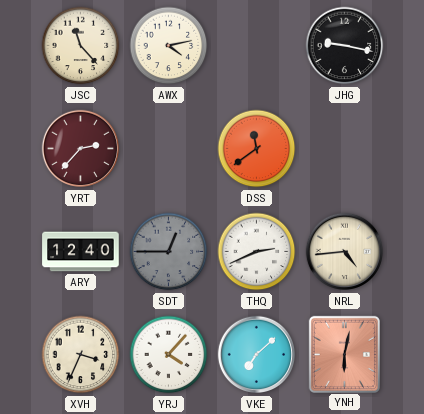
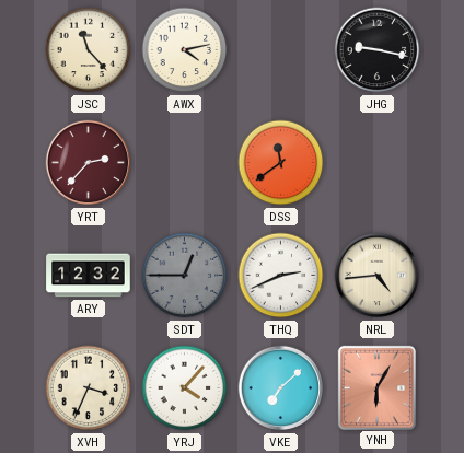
ARY: 12:40 -> 12:32
YNH: 6:02 -> 6:05
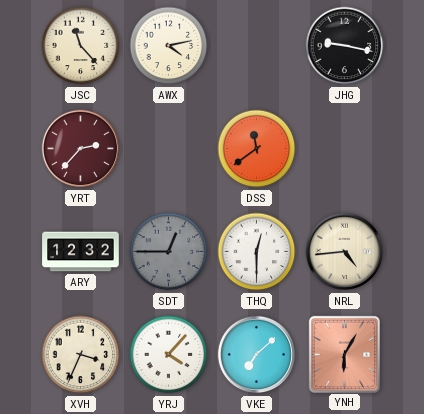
THQ: 2:41 -> 12:30
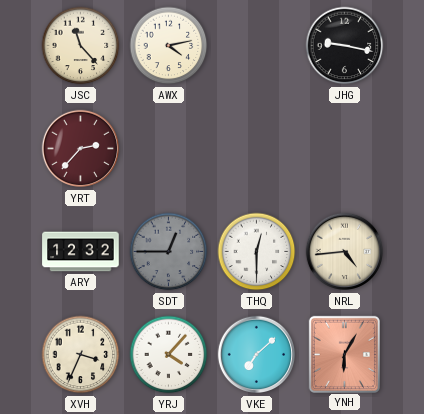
DSS: 11:39 -> none
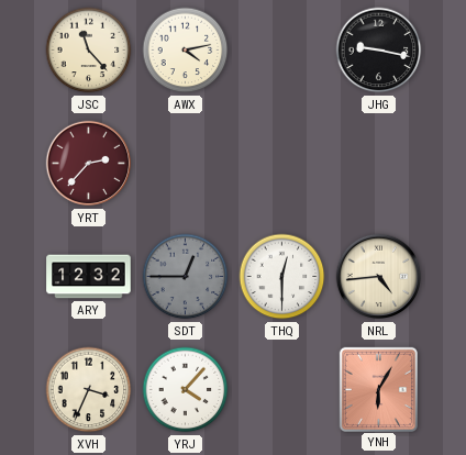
VKE: 7:08 -> none
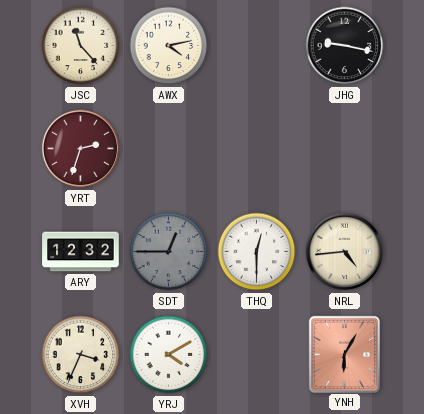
YRT: 2:37 -> 2:33
YRJ: 4:07 -> 4:10
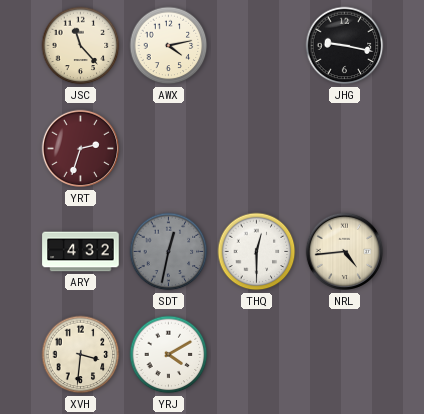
ARY: 12:32 -> 4:32
SDT: 12:45 -> 12:32
XVH: 3:34 -> 3:31
YNH: 6:05 -> none
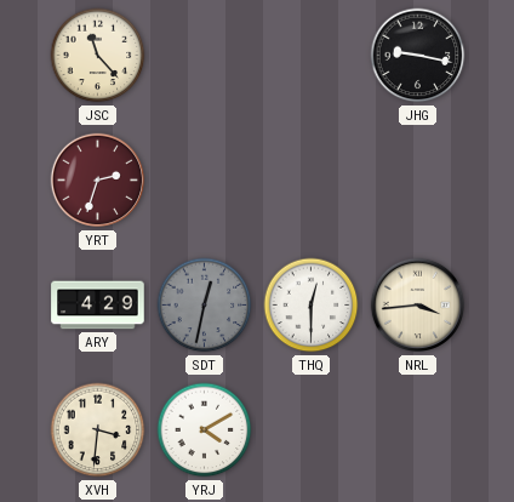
AWX: 4:13 -> none
ARY: 4:32 -> 4:29
NRL: 4:44 -> 3:44
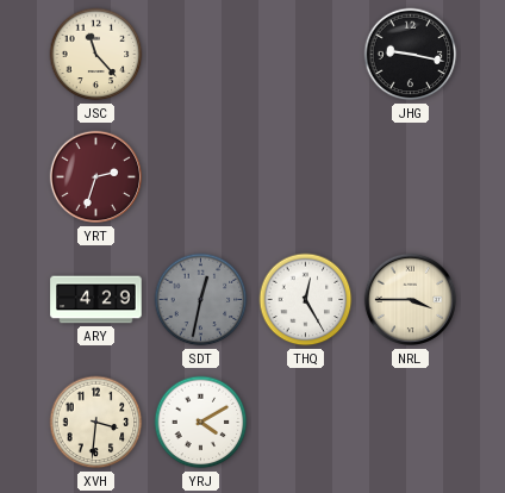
THQ: 12:30 -> 12:25
NRL: 3:44 -> 3:45
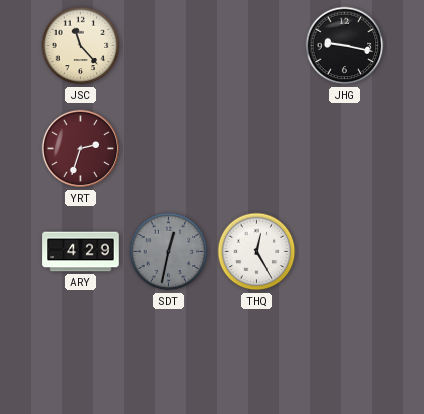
NRL: 3:45 -> none
XVH: 3:31 -> none
YRJ: 4:10 -> none
